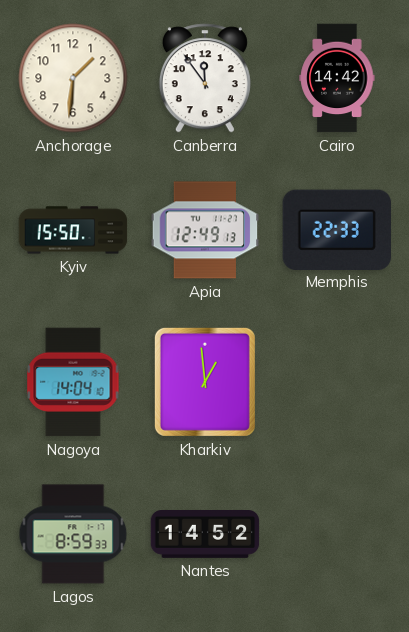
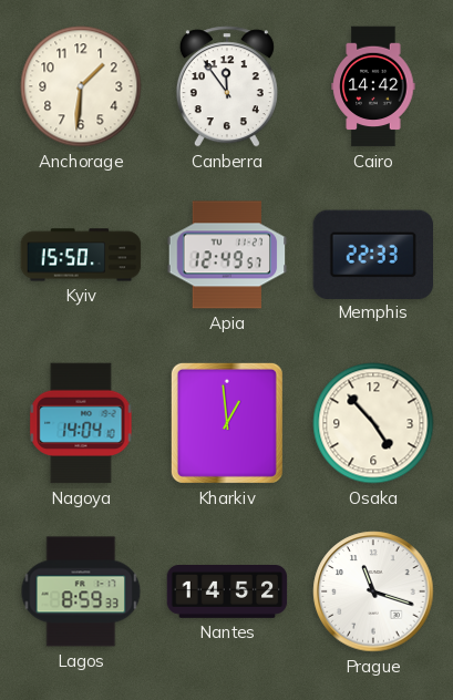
Apia: 12:49:13 -> 12:49:57
Osaka: none -> 4:53
Prague: none -> 11:18
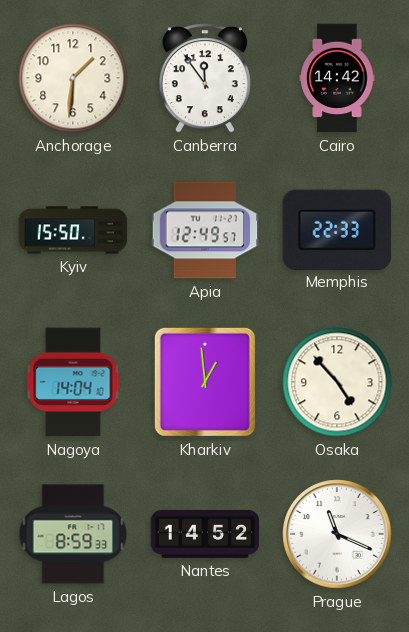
Prague: 11:18 -> 11:19
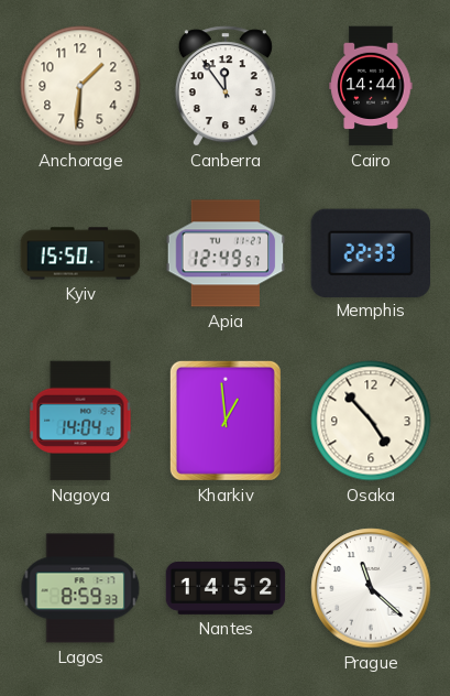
Cairo: 14:42 -> 14:44
Prague: 11:19 -> 11:22
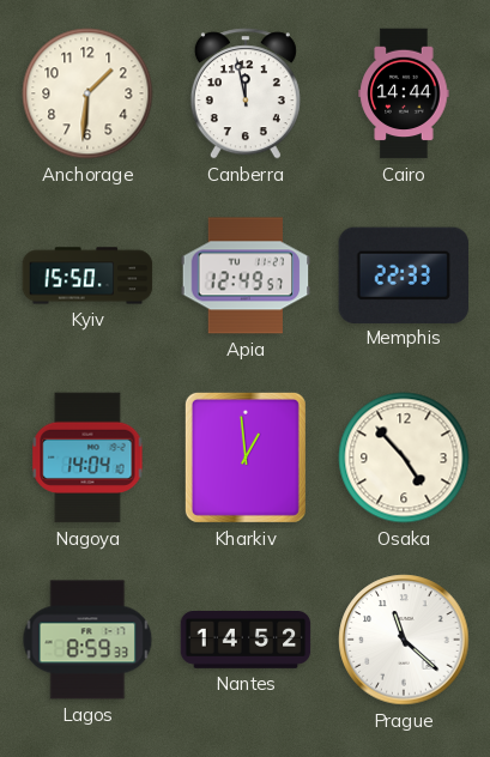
Canberra: 11:54 -> 11:58
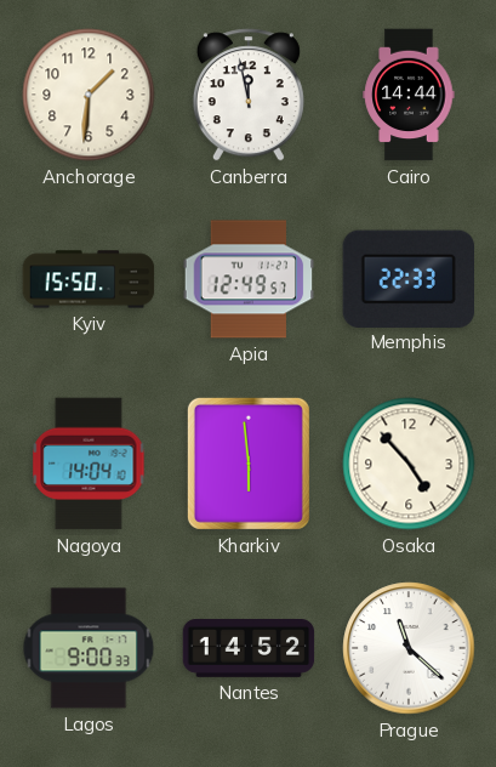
Kharkiv: 12:59 -> 5:59
Lagos: 8:59 -> 9:00
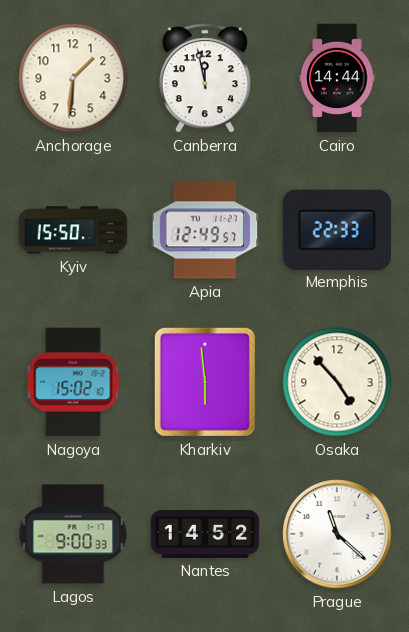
Nagoya: 14:04 -> 15:02
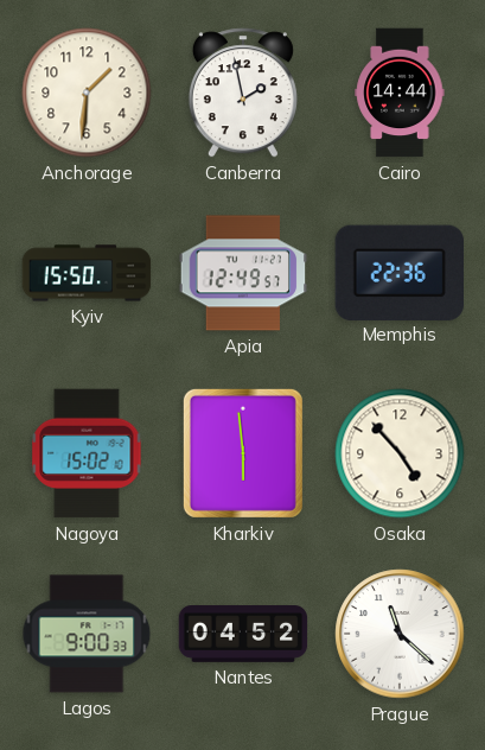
Canberra: 11:58 -> 1:58
Memphis: 22:33 -> 22:36
Nantes: 14:52 -> 04:52
